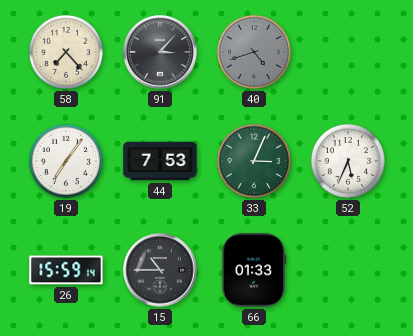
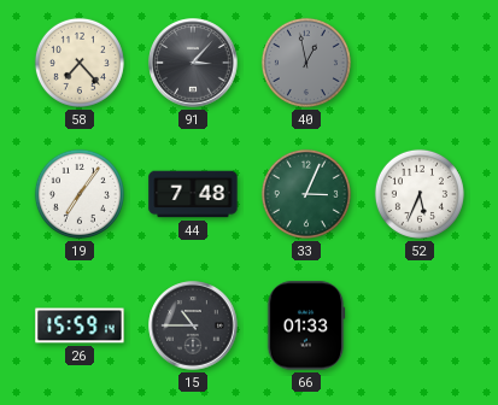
40: 4:42 -> 12:58
44: 7:53 -> 7:48
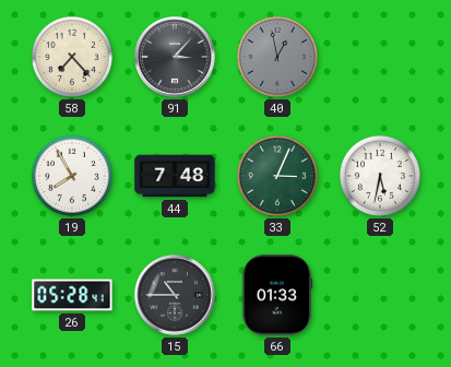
19: 7:06 -> 7:55
52: 5:34 -> 5:32
26: 15:59 -> 05:28
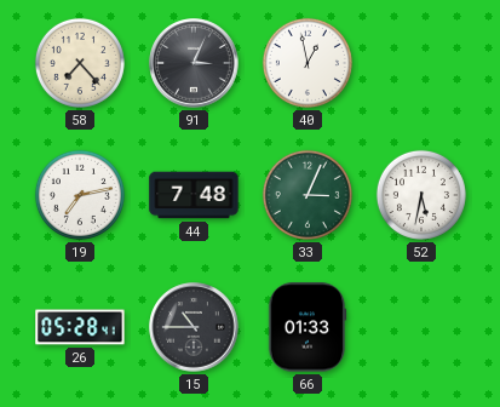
91: 3:07 -> 3:04
40 dial: grey -> white
19: 7:55 -> 7:13
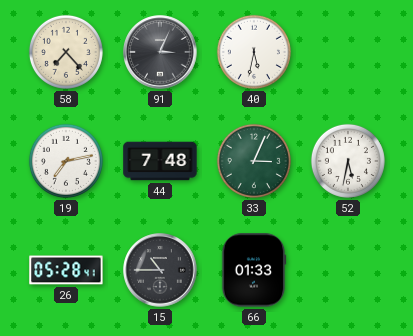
40: 12:58 -> 5:32
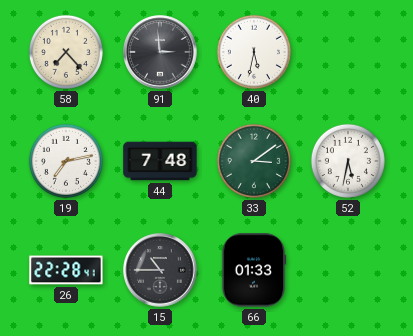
91: 3:04 -> 2:59
33: 3:04 -> 3:09
26: 05:28 -> 22:28
